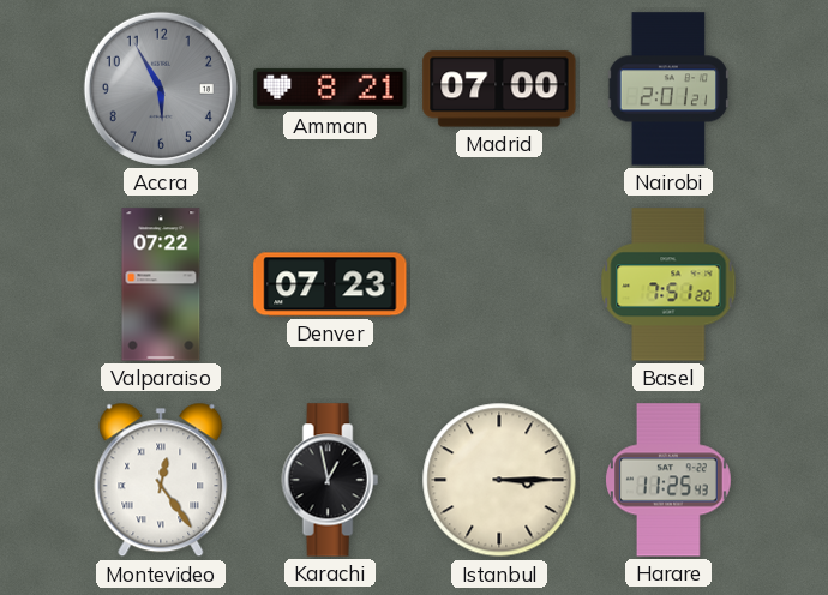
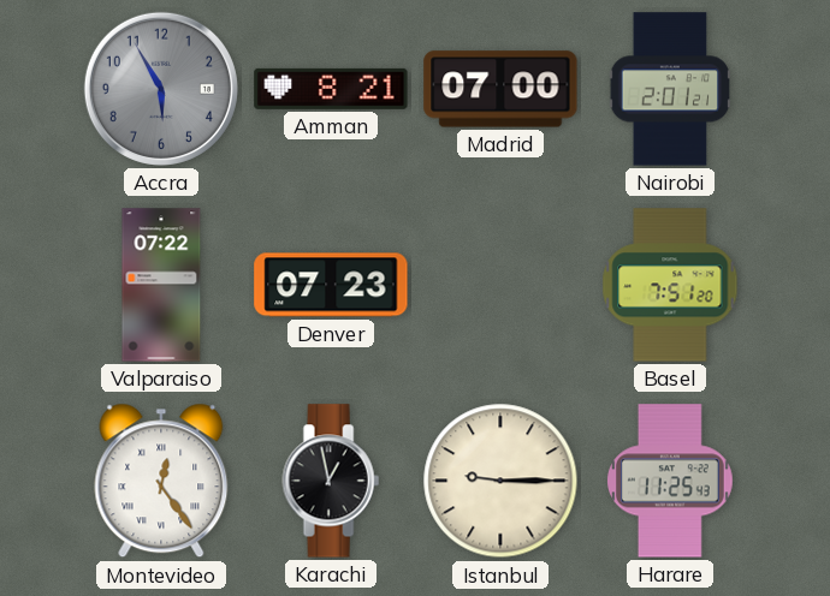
Istanbul: 3:15 -> 9:15
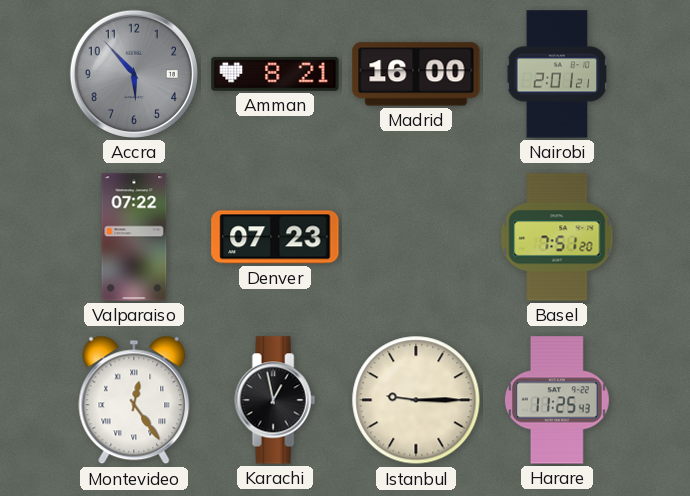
Accra: 5:55 -> 5:53
Madrid: 07:00 -> 16:00
